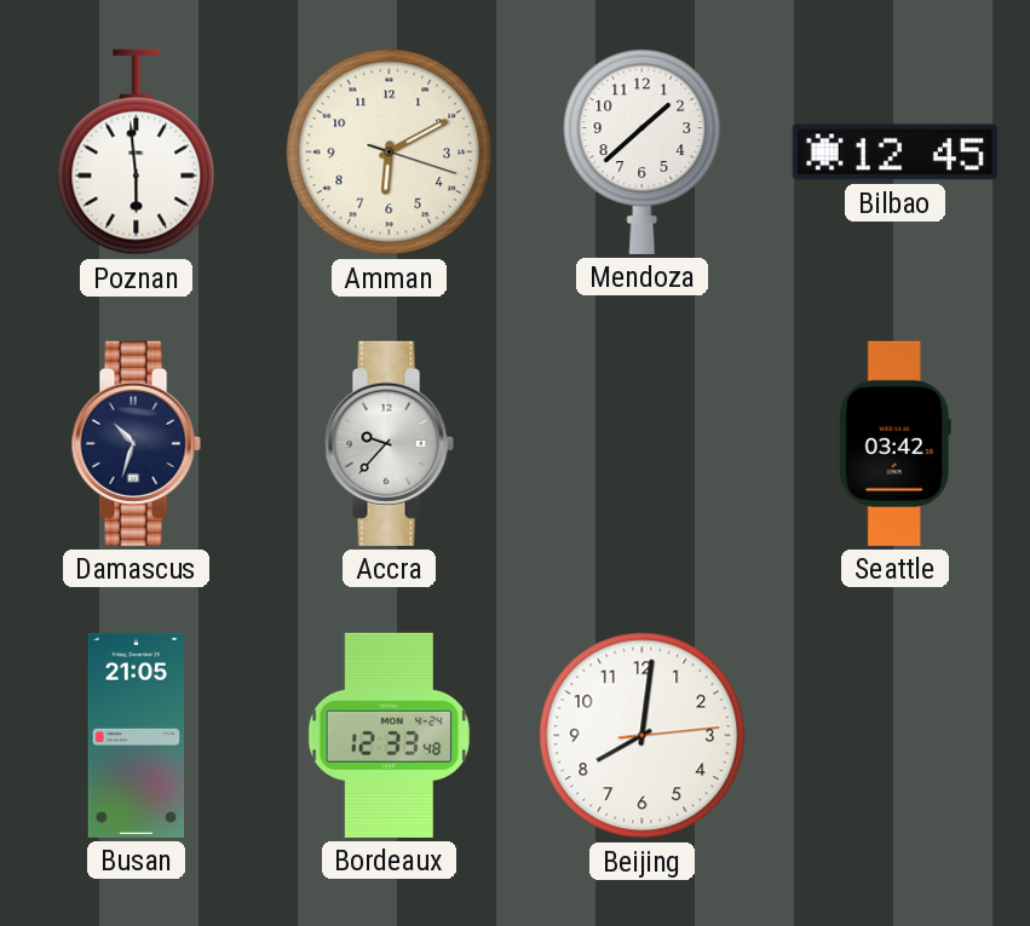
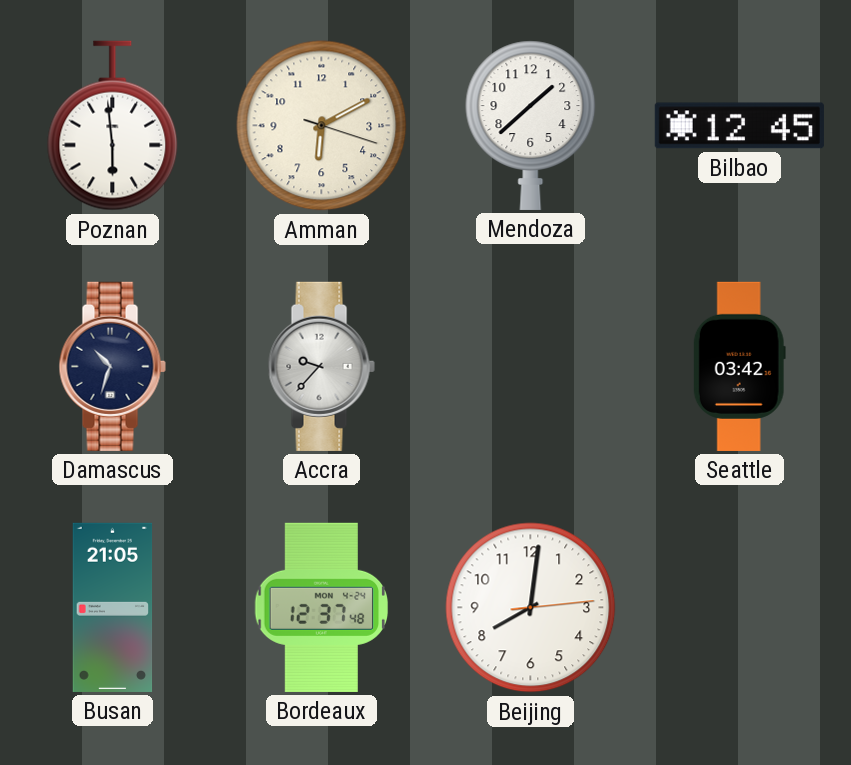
Bordeaux: 12:33 -> 12:37
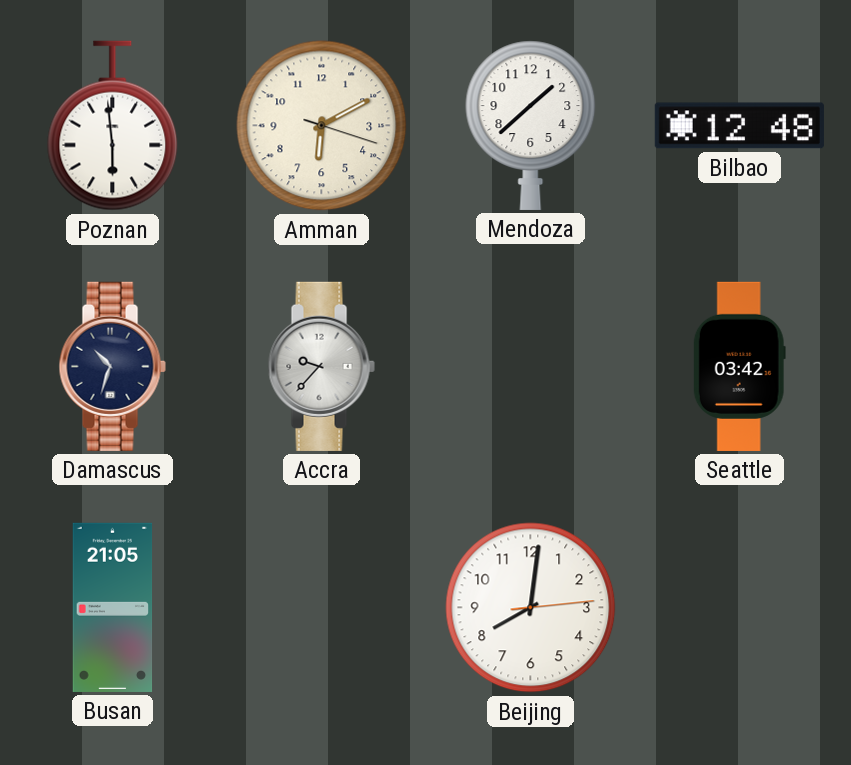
Bilbao: 12:45 -> 12:48
Bordeaux: 12:37 -> none
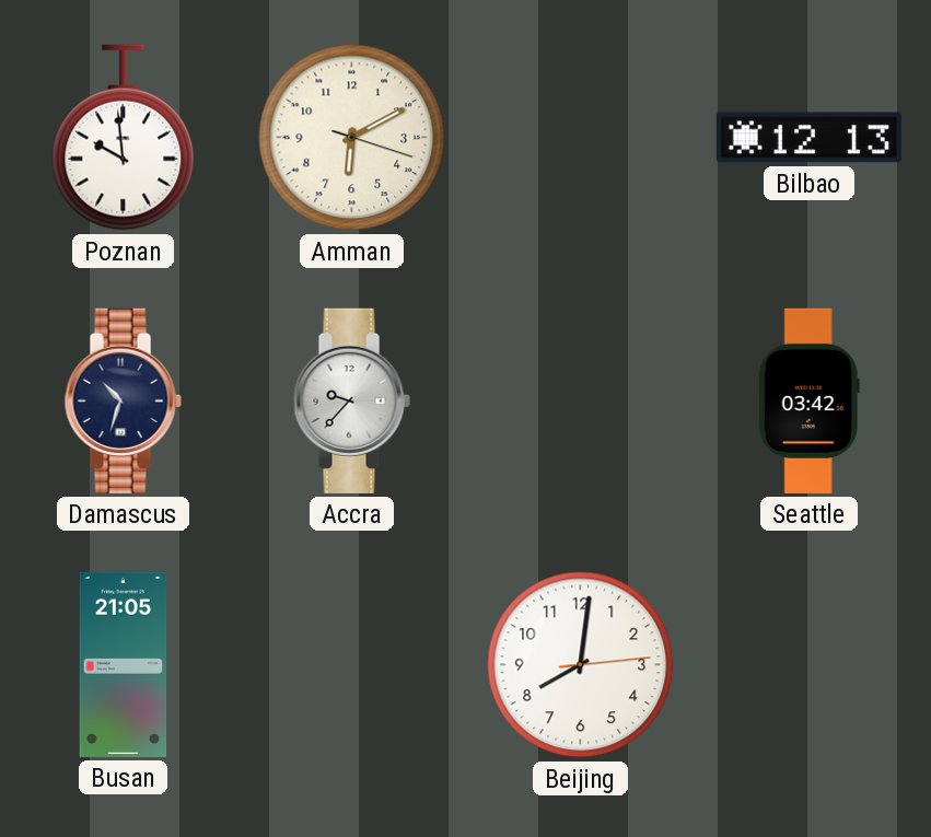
Poznan: 5:59 -> 9:59
Mendoza: 1:38 -> none
Bilbao: 12:48 -> 12:13
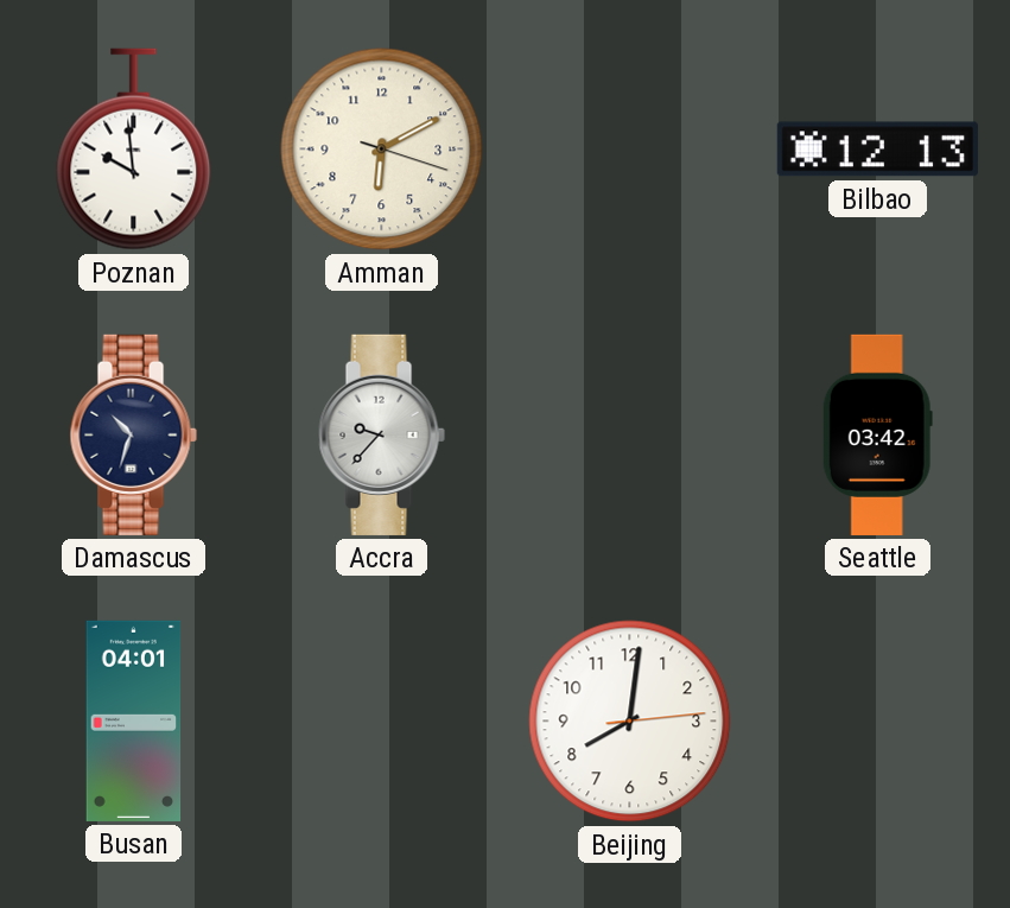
Busan: 21:05 -> 04:01
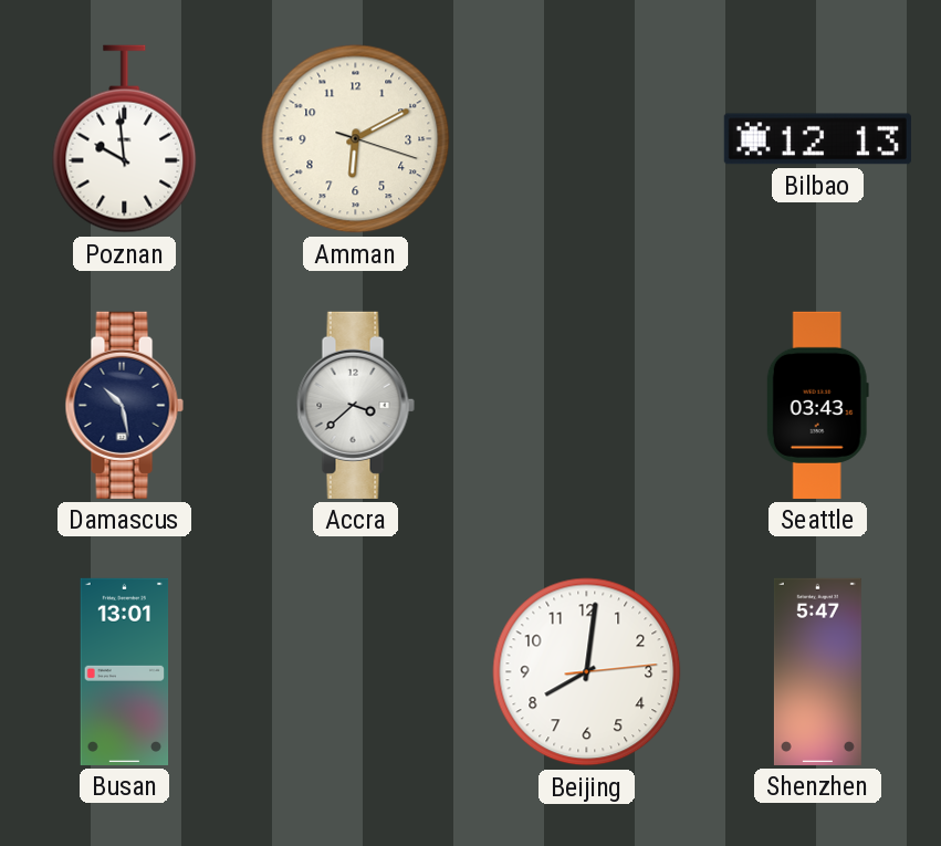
Damascus: 10:33 -> 10:28
Accra: 9:37 -> 3:38
Seattle: 03:42 -> 03:43
Busan: 04:01 -> 13:01
Shenzhen: none -> 5:47
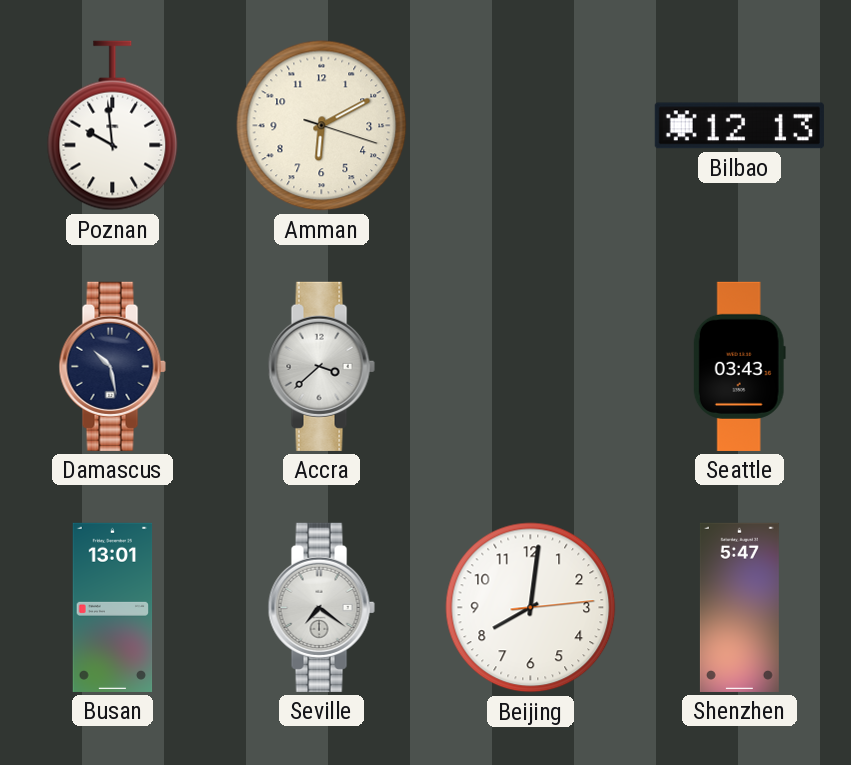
Seville: none -> 7:21
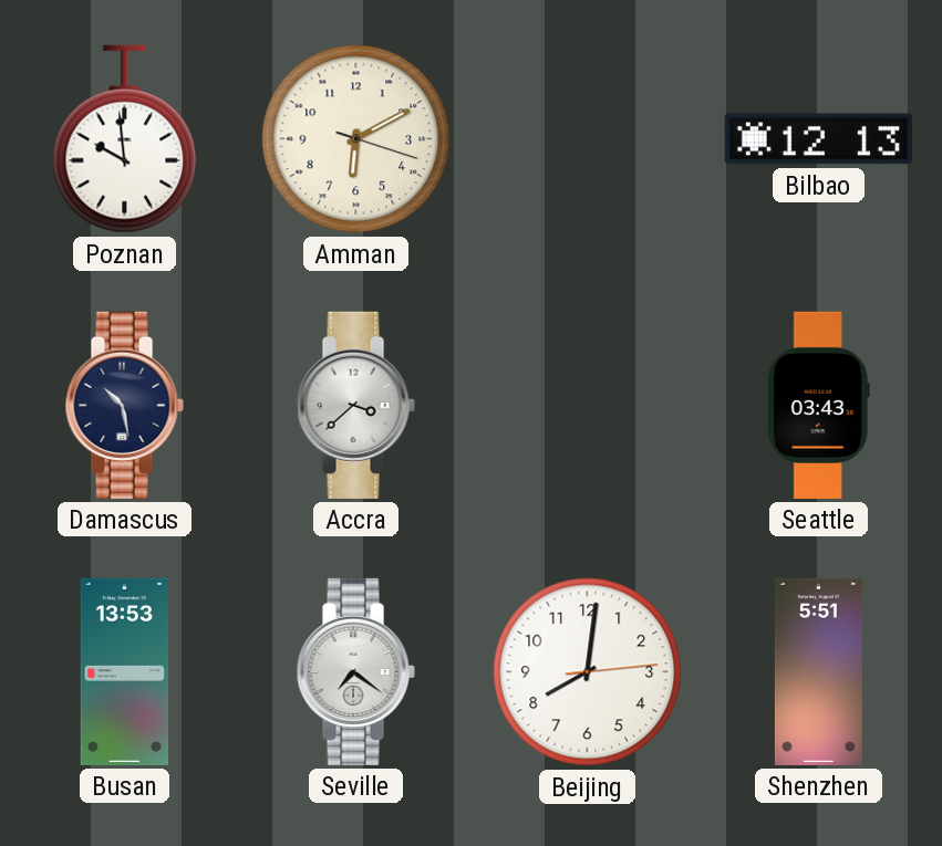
Busan: 13:01 -> 13:53
Shenzhen: 5:47 -> 5:51
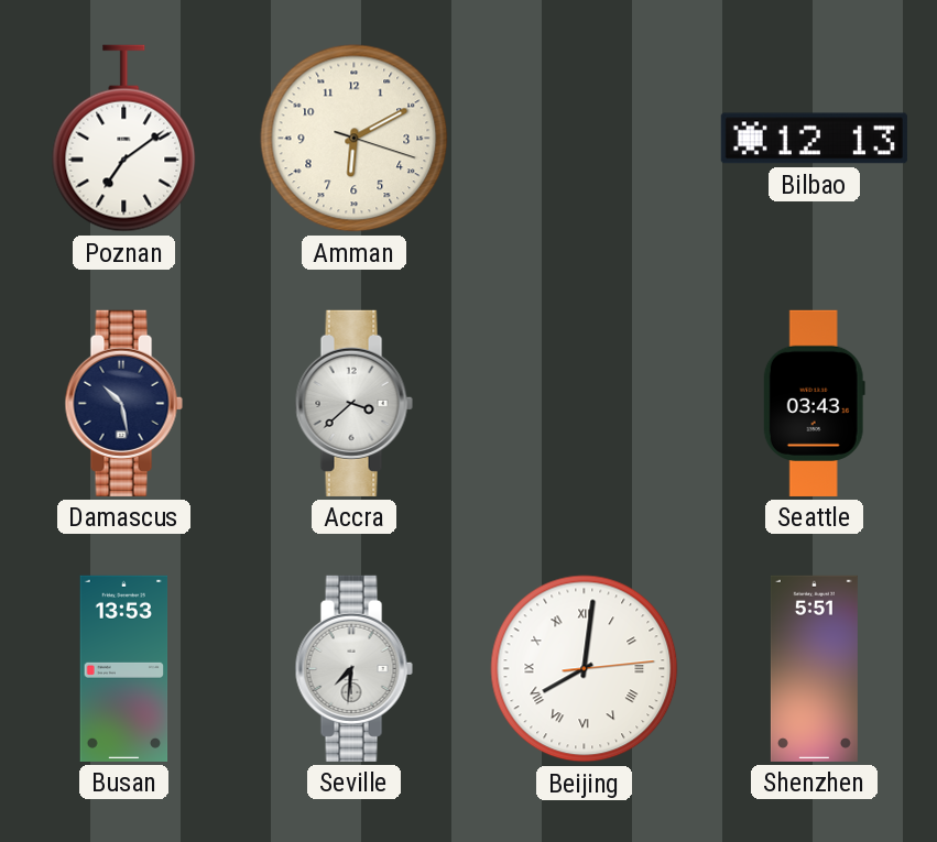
Poznan: 9:59 -> 7:09
Seville: 7:21 -> 7:31
Beijing numerals: Arabic -> Roman
